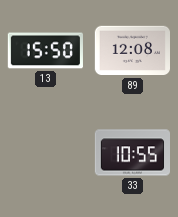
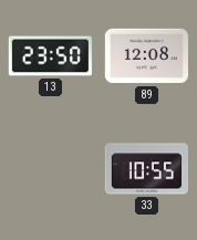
13: 15:50 -> 23:50
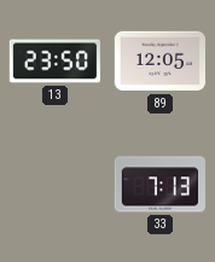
89: 12:08 -> 12:05
33: 10:55 -> 7:13
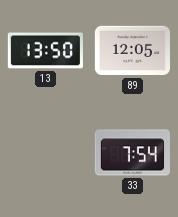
13: 23:50 -> 13:50
33: 7:13 -> 7:54
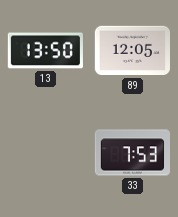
33: 7:54 -> 7:53
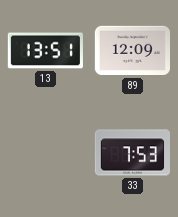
13: 13:50 -> 13:51
89: 12:05 -> 12:09
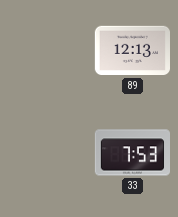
13: 13:51 -> none
89: 12:09 -> 12:13
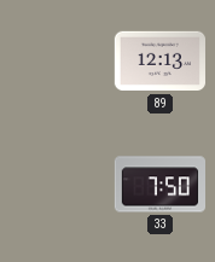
33: 7:53 -> 7:50
